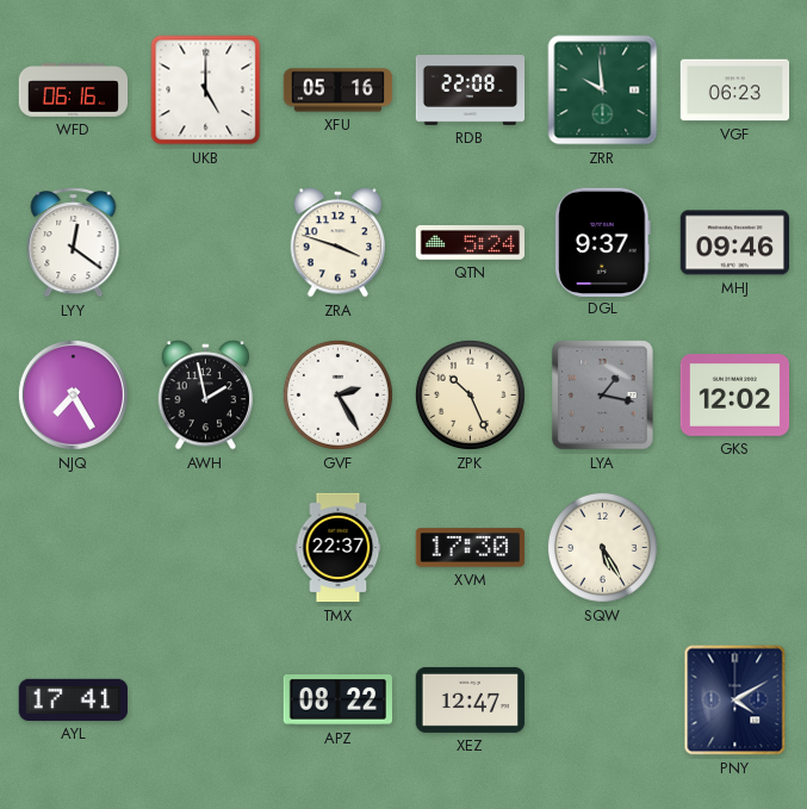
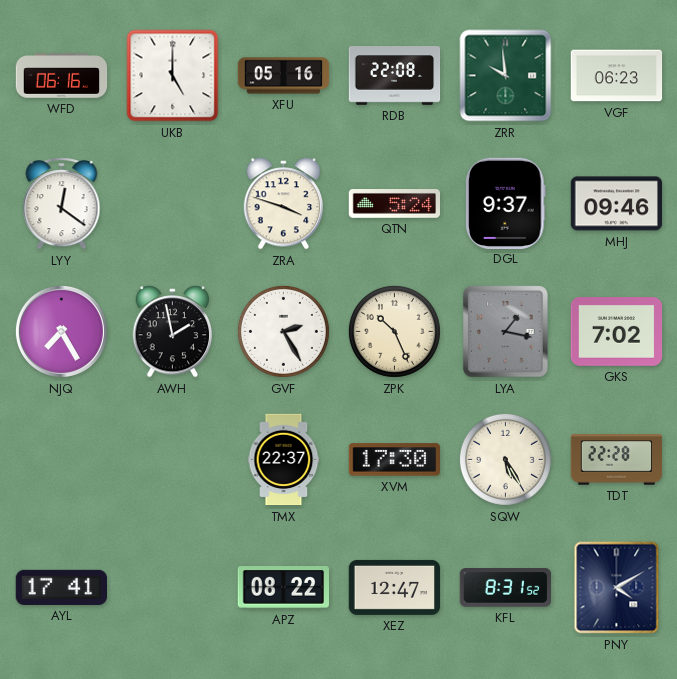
GKS: 12:02 -> 7:02
TDT: none -> 22:28
KFL: none -> 8:31
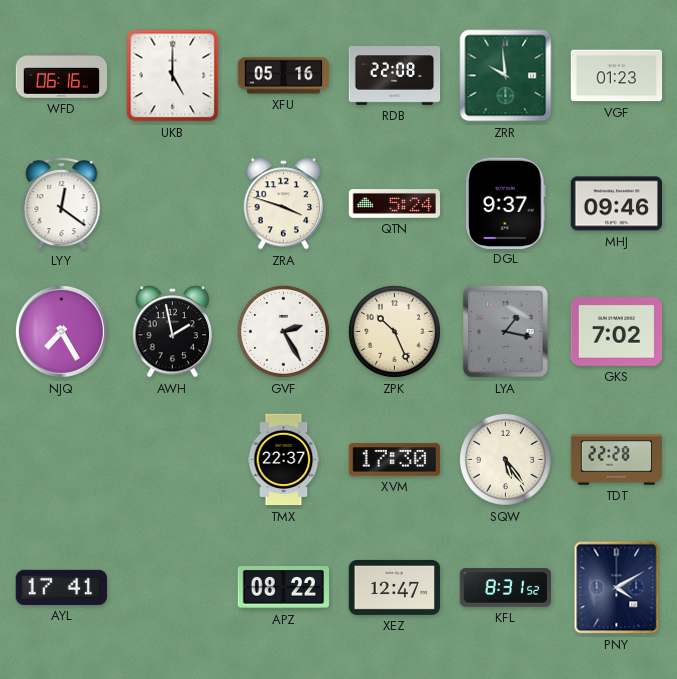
VGF: 06:23 -> 01:23
SQW: 5:25 -> 5:24
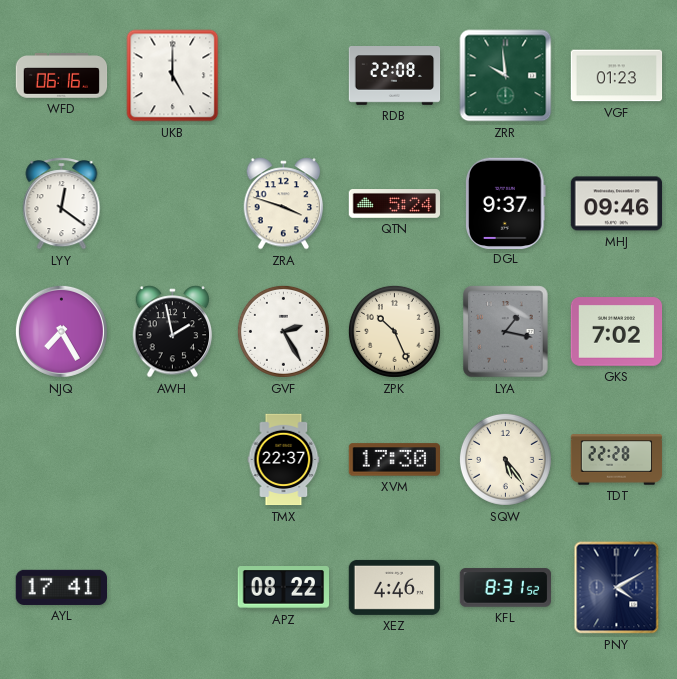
XFU: 05:16 -> none
XEZ: 12:47 -> 4:46
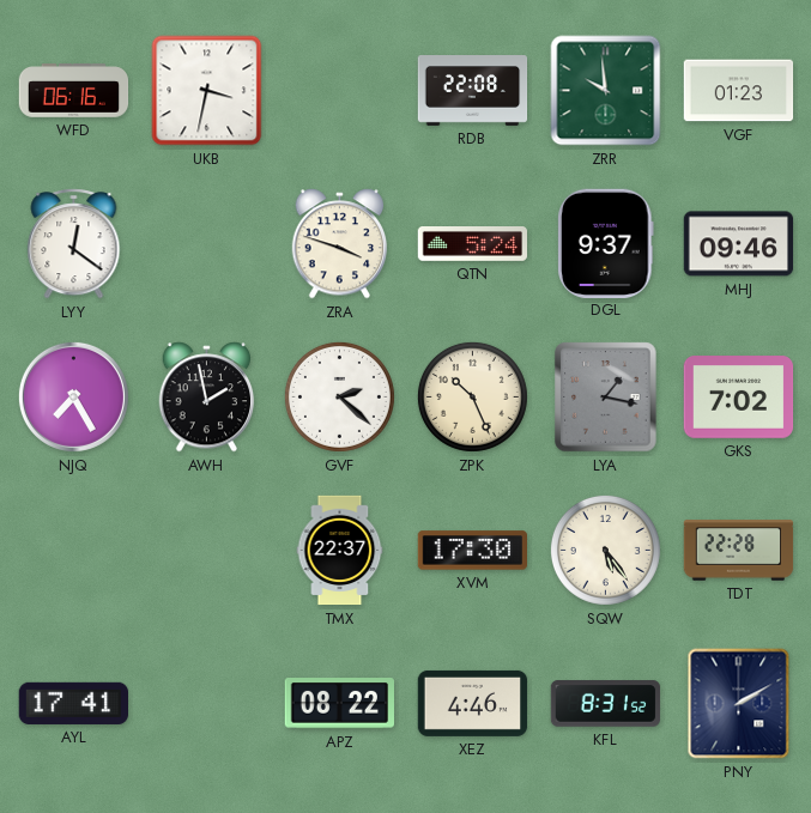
UKB: 5:00 -> 3:32
GVF: 2:25 -> 2:22
PNY: 4:10 -> 2:10
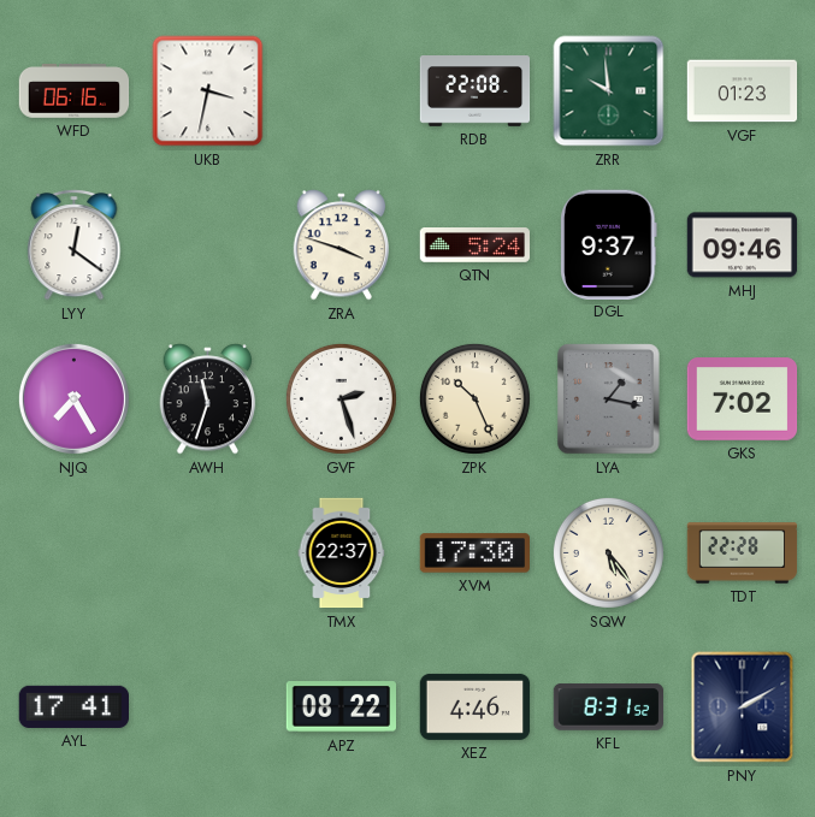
AWH: 1:58 -> 11:33
GVF: 2:22 -> 2:27
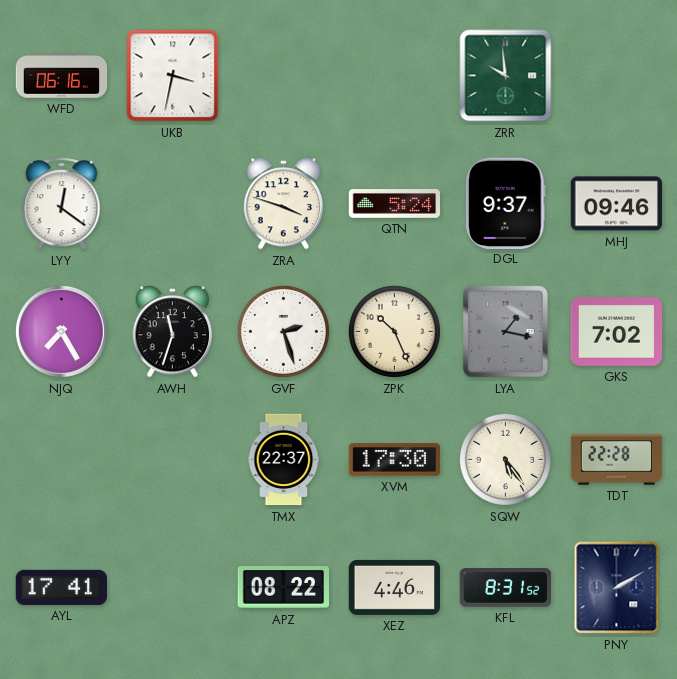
RDB: 22:08 -> none
VGF: 01:23 -> none
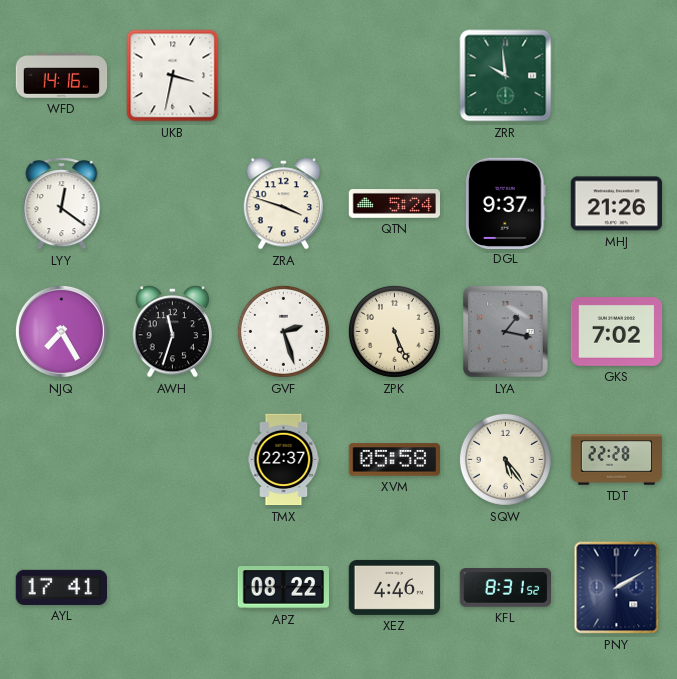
WFD: 06:16 -> 14:16
MHJ: 09:46 -> 21:26
ZPK: 10:26 -> 5:26
XVM: 17:30 -> 05:58
